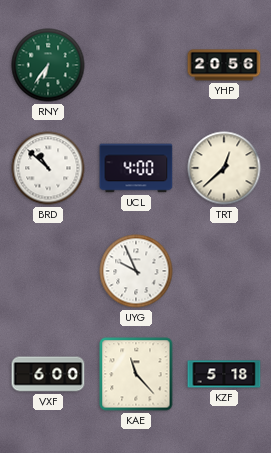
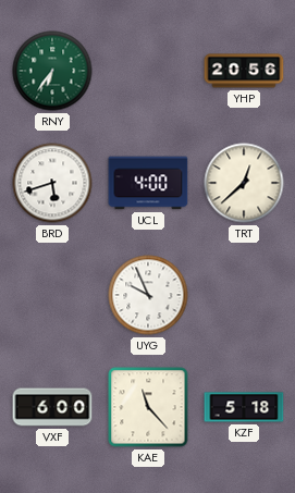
BRD: 10:52 -> 5:42
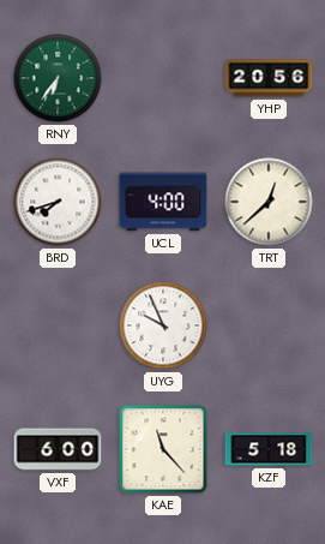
BRD: 5:42 -> 7:42
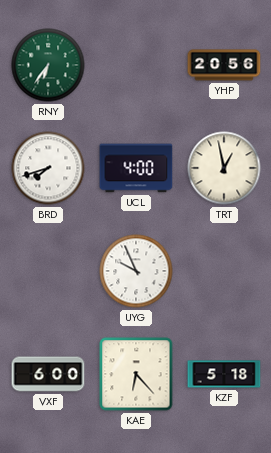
TRT: 12:38 -> 12:58
KAE: 11:23 -> 6:23
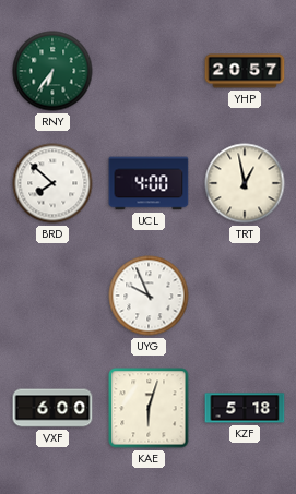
YHP: 20:56 -> 20:57
BRD: 7:42 -> 7:52
KAE: 6:23 -> 6:03
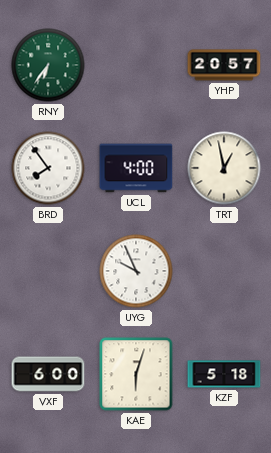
BRD: 7:52 -> 7:54
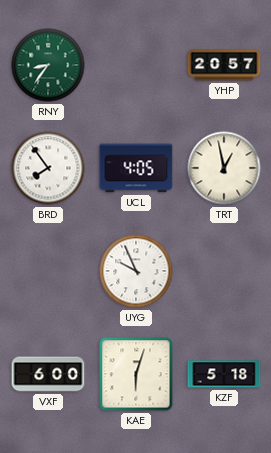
RNY: 6:36 -> 8:36
UCL: 4:00 -> 4:05
